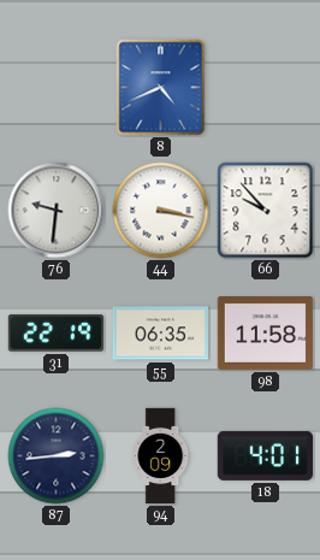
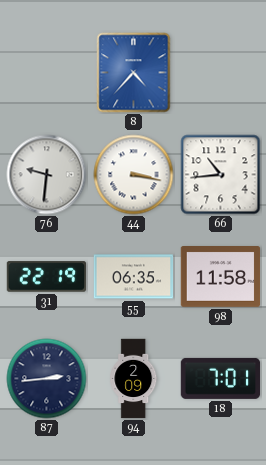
8: 4:41 -> 4:37
66: 9:53 -> 10:44
18: 4:01 -> 7:01
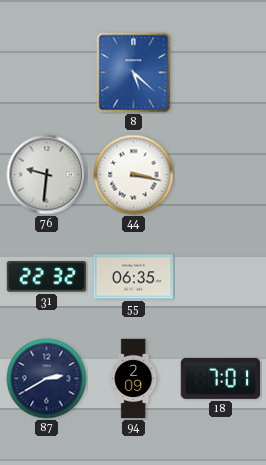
8: 4:37 -> 5:22
66: 10:44 -> none
31: 22:19 -> 22:32
98: 11:58 -> none
87: 2:44 -> 2:40
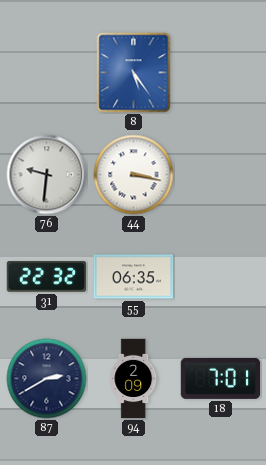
8: 5:22 -> 5:24
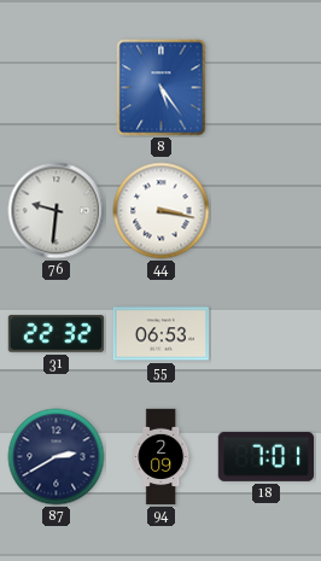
55: 06:35 -> 06:53
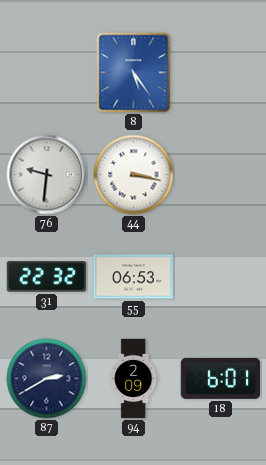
18: 7:01 -> 6:01
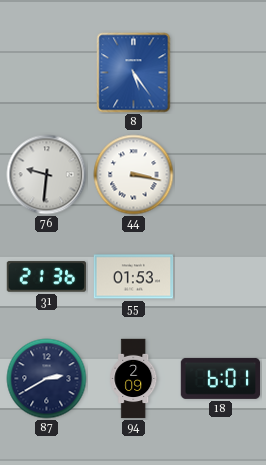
31: 22:32 -> 21:36
55: 06:53 -> 01:53
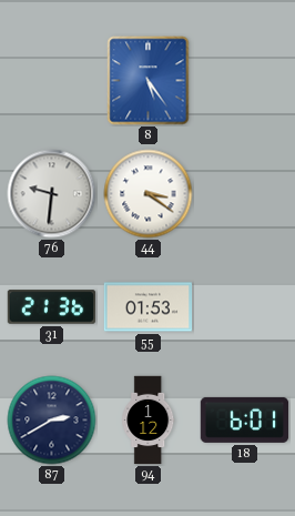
44: 3:17 -> 3:21
94: 2:09 -> 1:12
